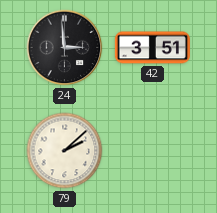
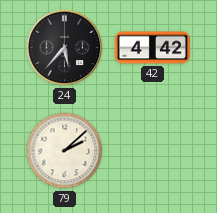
24: 2:59 -> 5:37
42: 3:51 -> 4:42
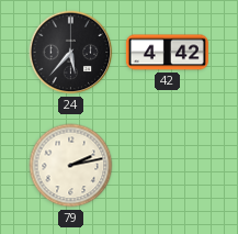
79: 2:08 -> 2:13
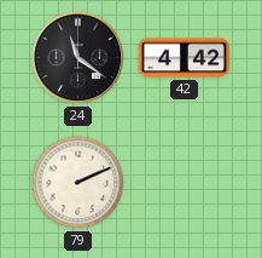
24: 5:37 -> 11:21
79: 2:13 -> 2:11
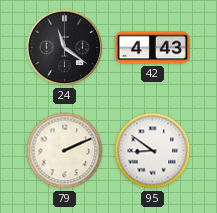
42: 4:42 -> 4:43
95: none -> 8:51
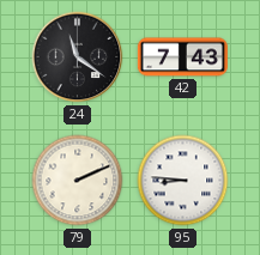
42: 4:43 -> 7:43
95: 8:51 -> 8:46
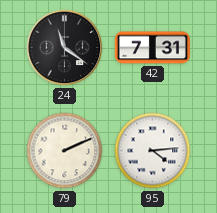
42: 7:43 -> 7:31
95: 8:46 -> 4:14
